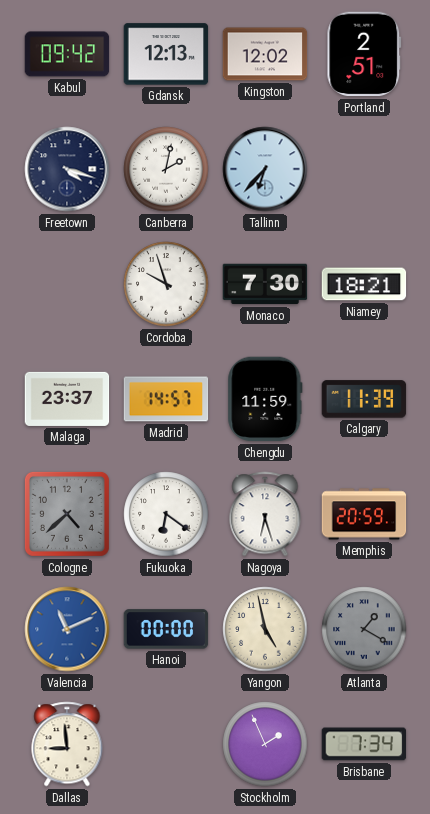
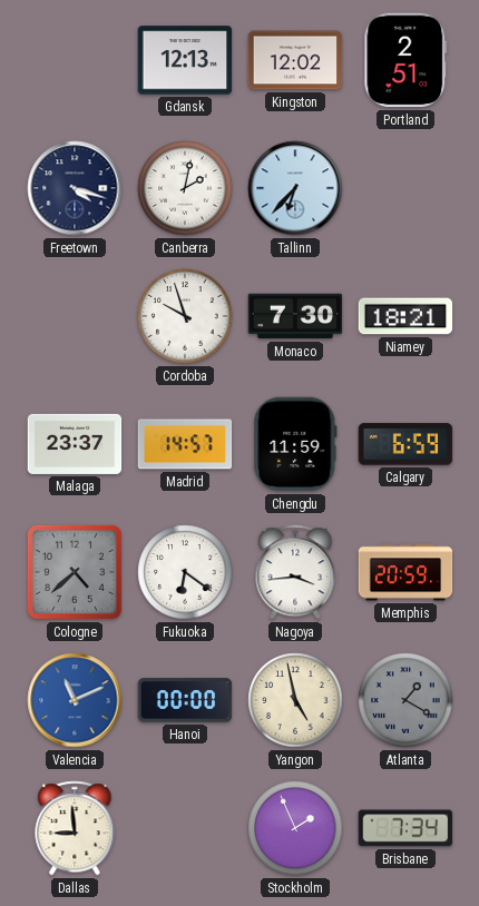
Kabul: 09:42 -> none
Calgary: 11:39 -> 6:59
Nagoya: 6:27 -> 3:44
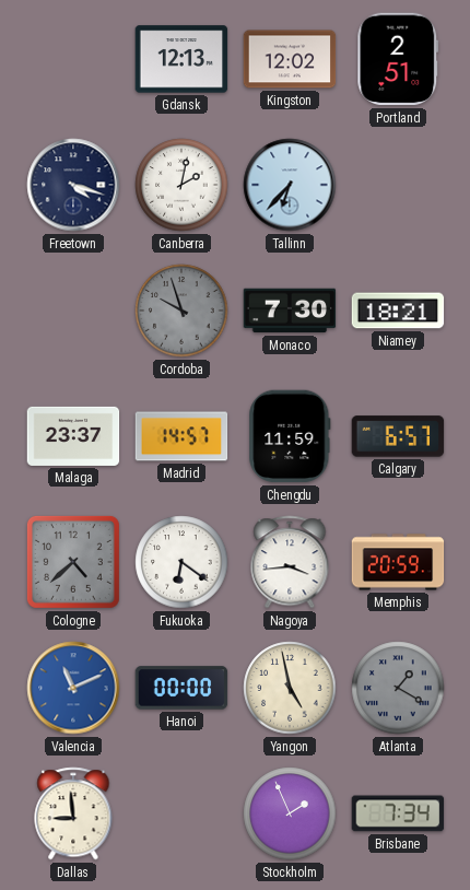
Cordoba dial: white -> grey
Calgary: 6:59 -> 6:57
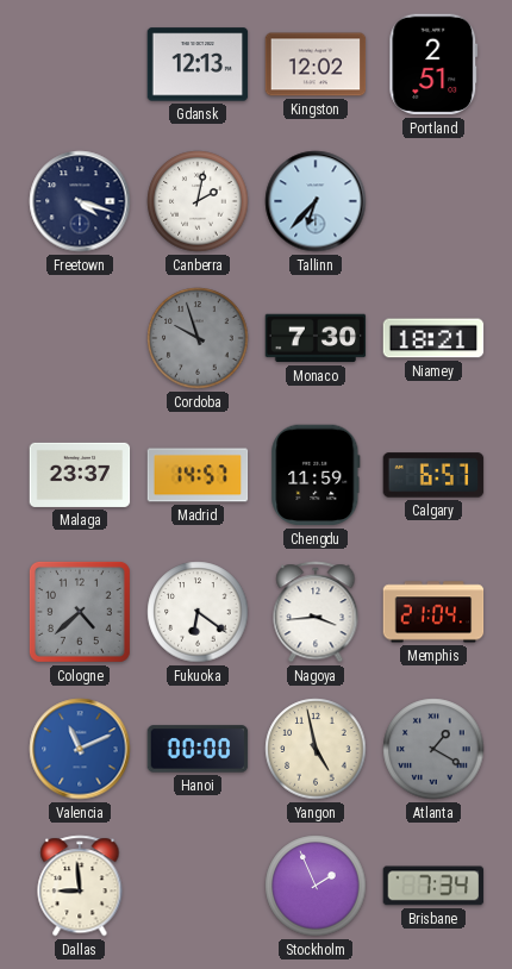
Memphis: 20:59 -> 21:04
